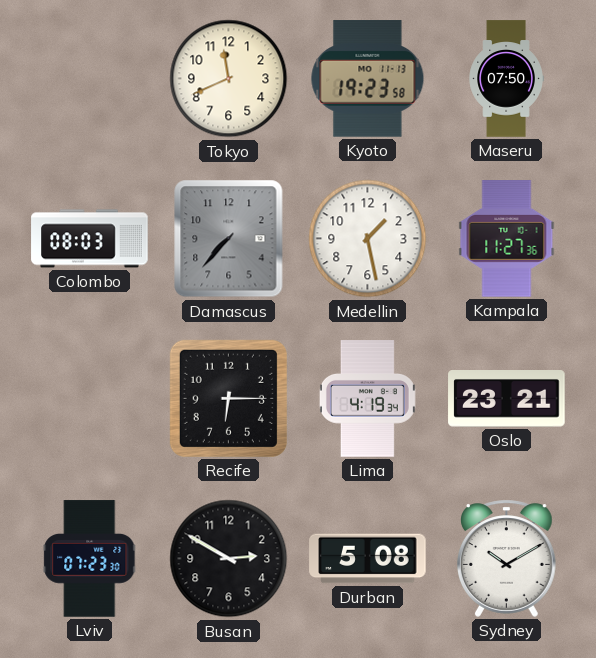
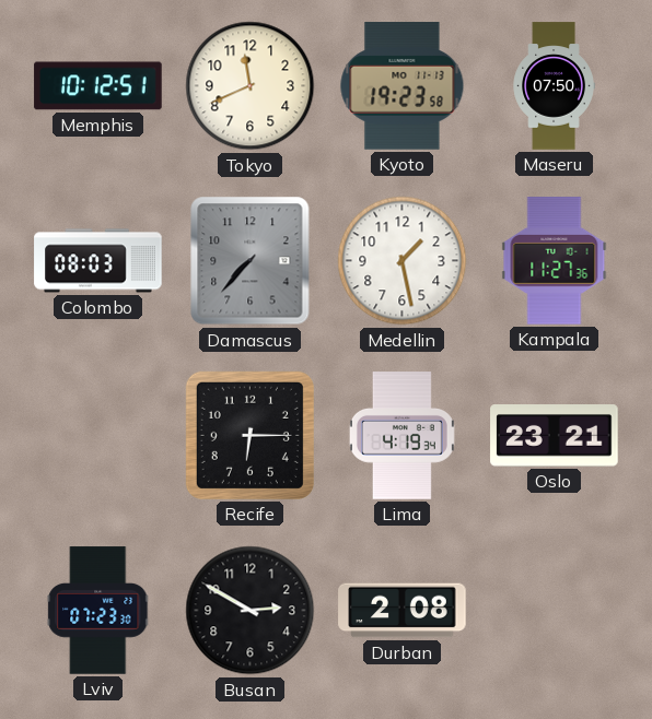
Memphis: none -> 10:12
Durban: 5:08 -> 2:08
Sydney: 10:10 -> none
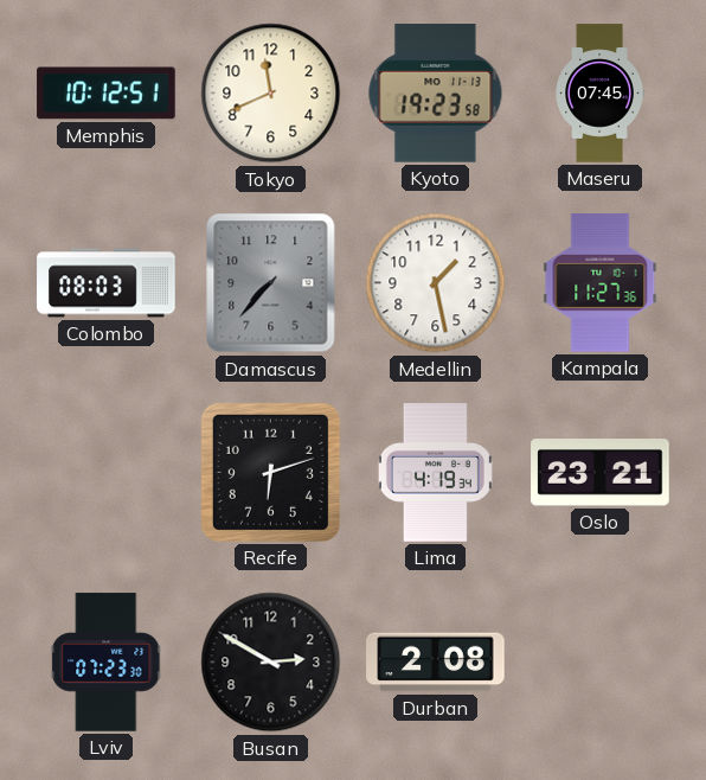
Maseru: 07:50 -> 07:45
Recife: 6:15 -> 6:12
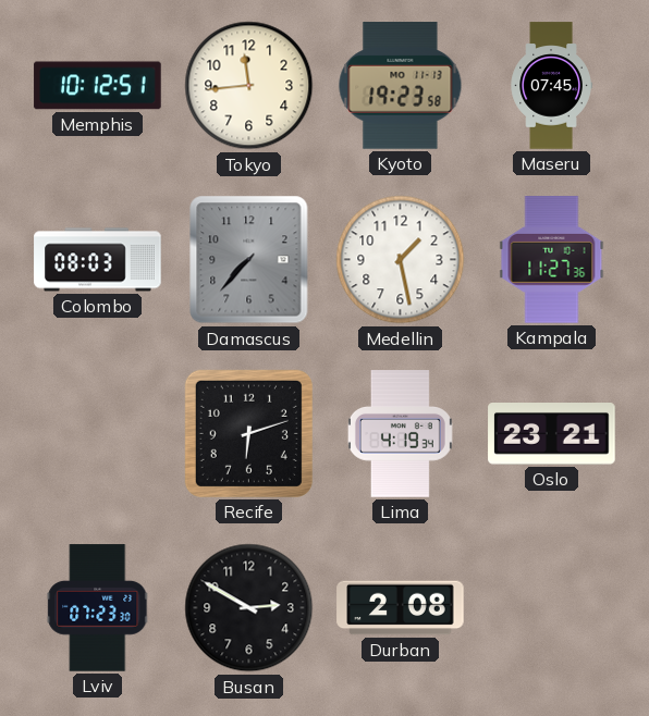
Tokyo: 11:41 -> 11:44
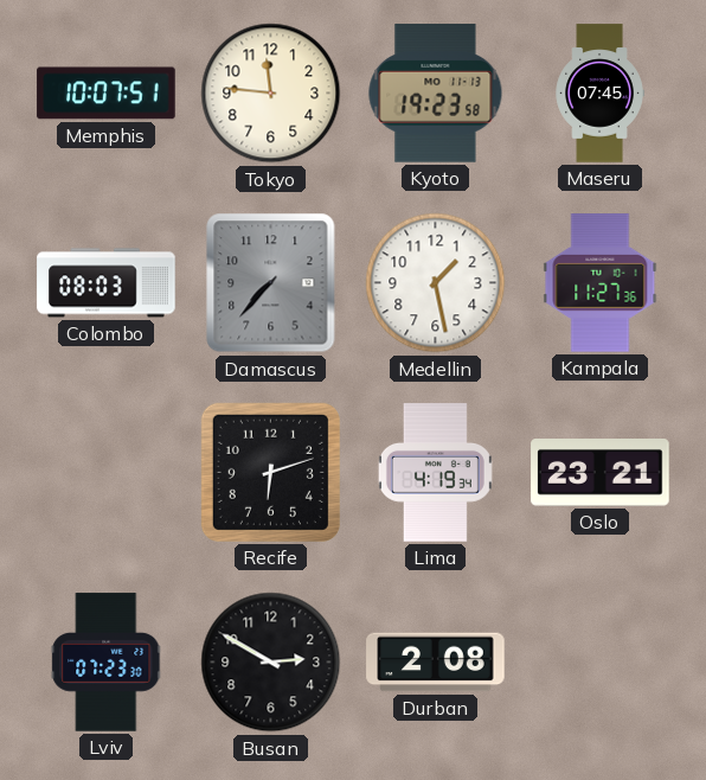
Memphis: 10:12 -> 10:07
Tokyo: 11:44 -> 11:46
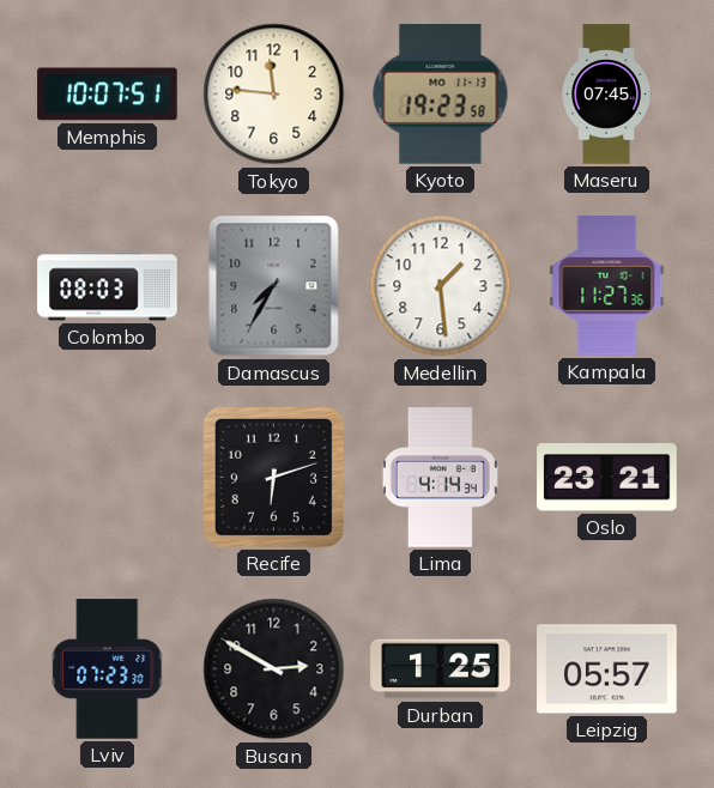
Damascus: 7:37 -> 7:35
Medellin: 1:28 -> 1:29
Lima: 4:19 -> 4:14
Durban: 2:08 -> 1:25
Leipzig: none -> 05:57
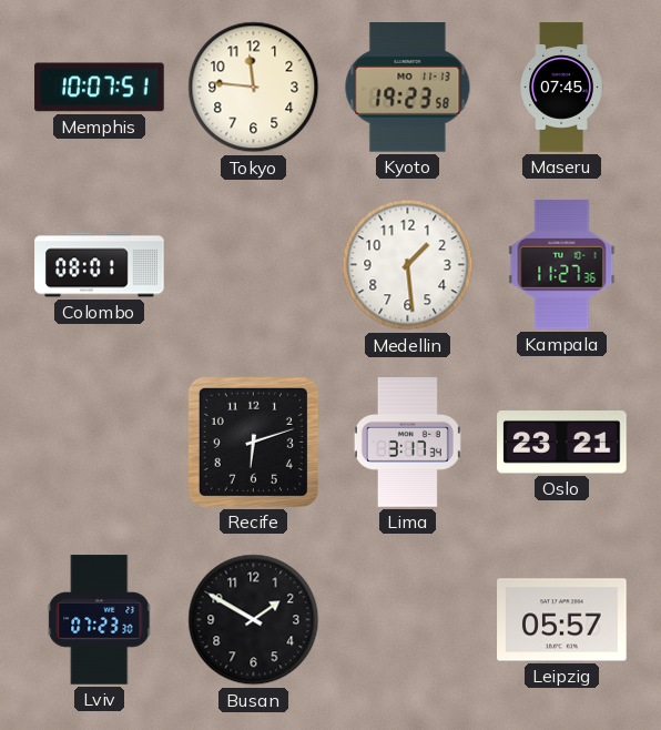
Colombo: 08:03 -> 08:01
Damascus: 7:35 -> none
Lima: 4:14 -> 3:17
Busan: 2:50 -> 1:50
Durban: 1:25 -> none
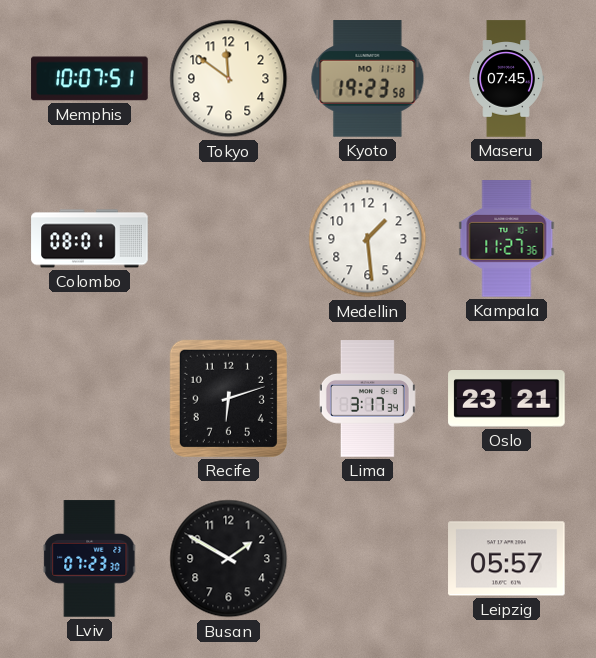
Tokyo: 11:46 -> 11:51
